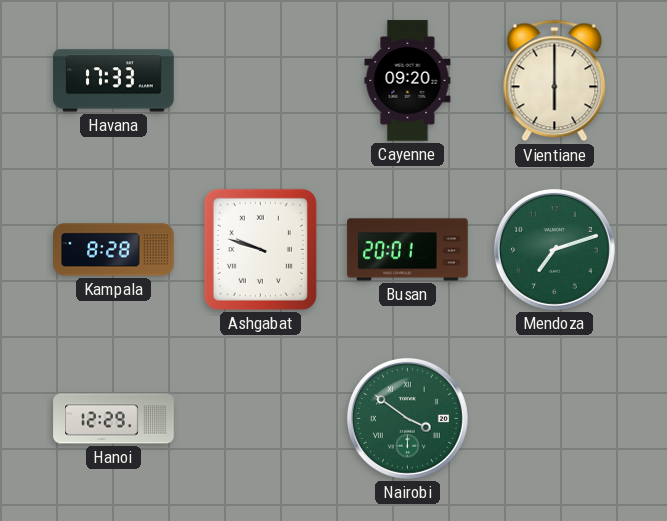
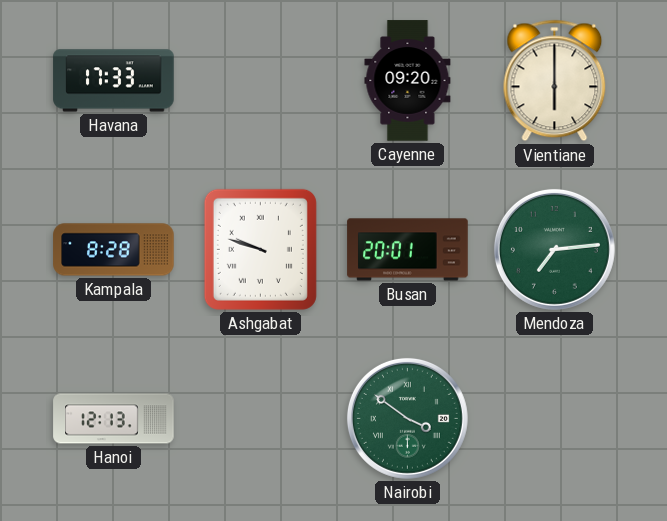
Mendoza: 7:12 -> 7:14
Hanoi: 12:29 -> 12:13
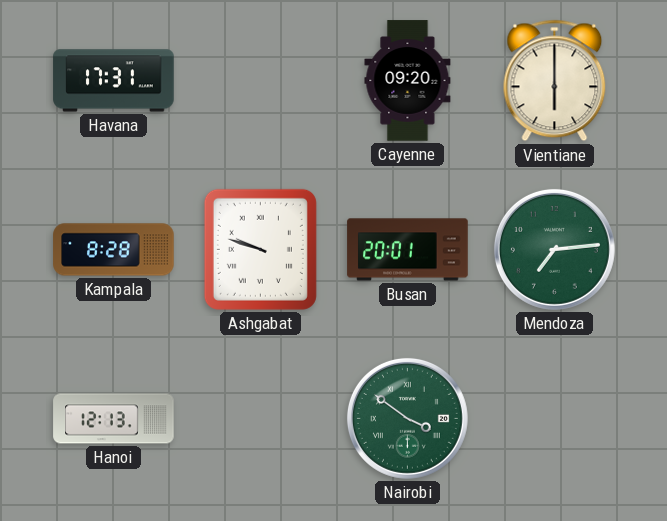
Havana: 17:33 -> 17:31
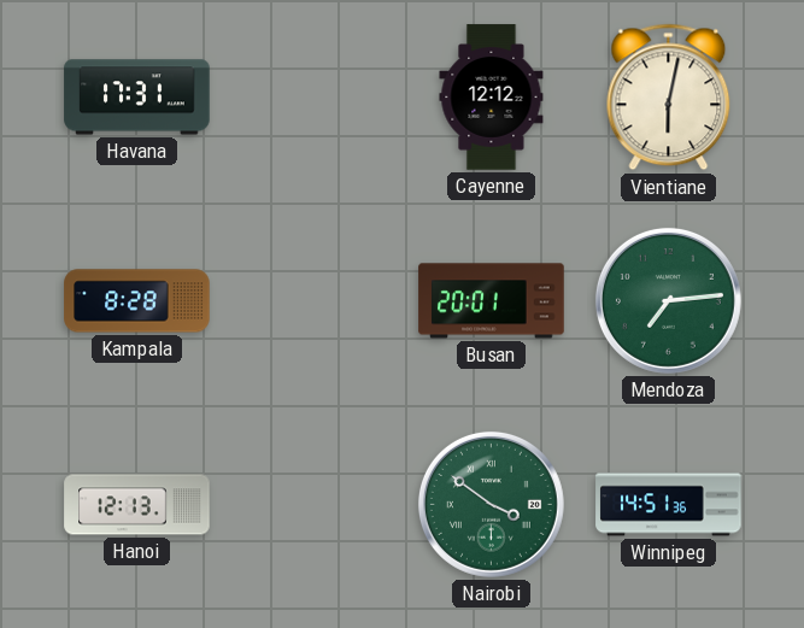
Cayenne: 09:20 -> 12:12
Vientiane: 6:00 -> 6:02
Ashgabat: 9:48 -> none
Winnipeg: none -> 14:51
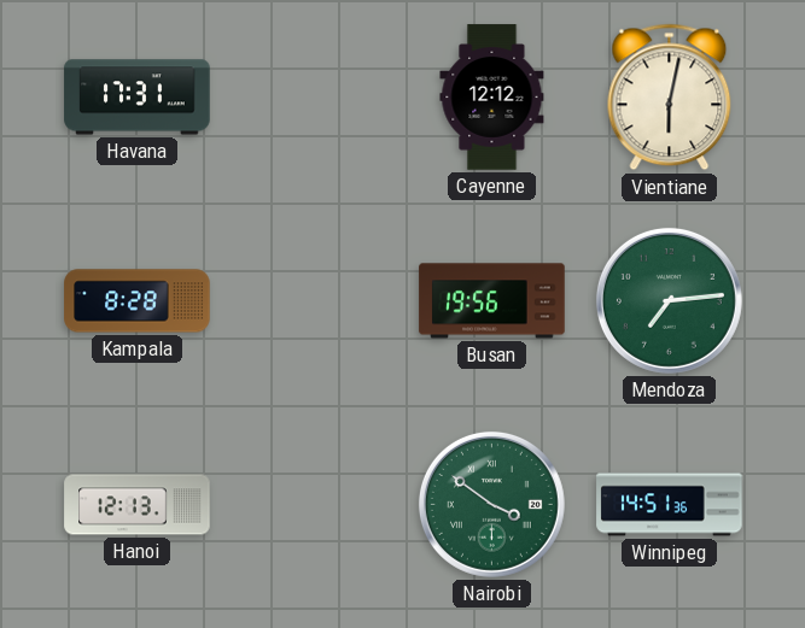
Busan: 20:01 -> 19:56
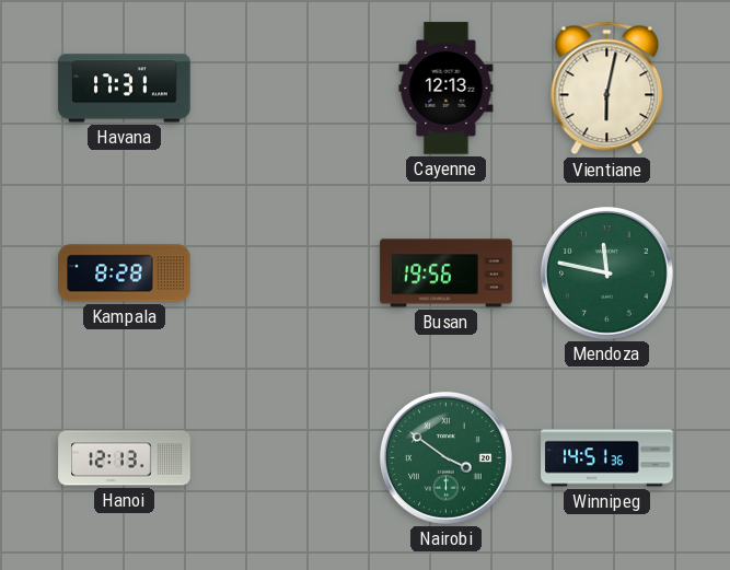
Cayenne: 12:12 -> 12:13
Mendoza: 7:14 -> 11:47
